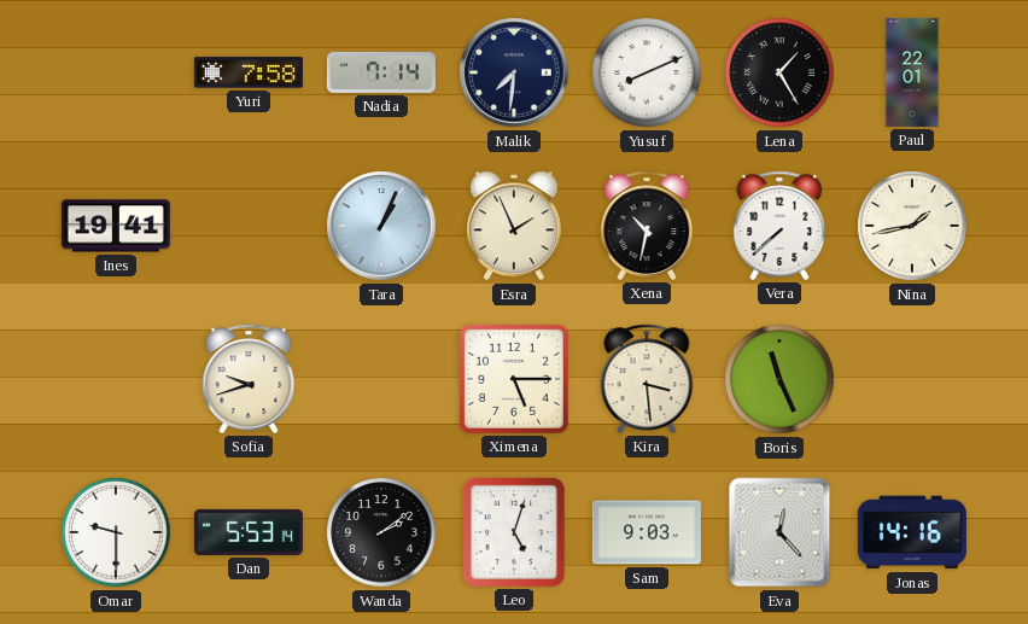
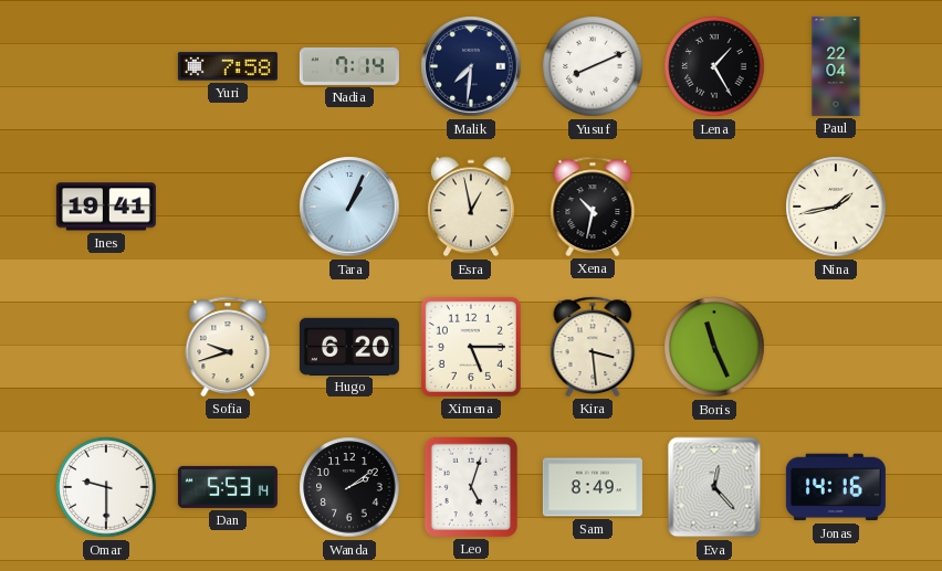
Paul: 22:01 -> 22:04
Esra: 1:56 -> 12:58
Vera: 7:38 -> none
Hugo: none -> 6:20
Sam: 9:03 -> 8:49
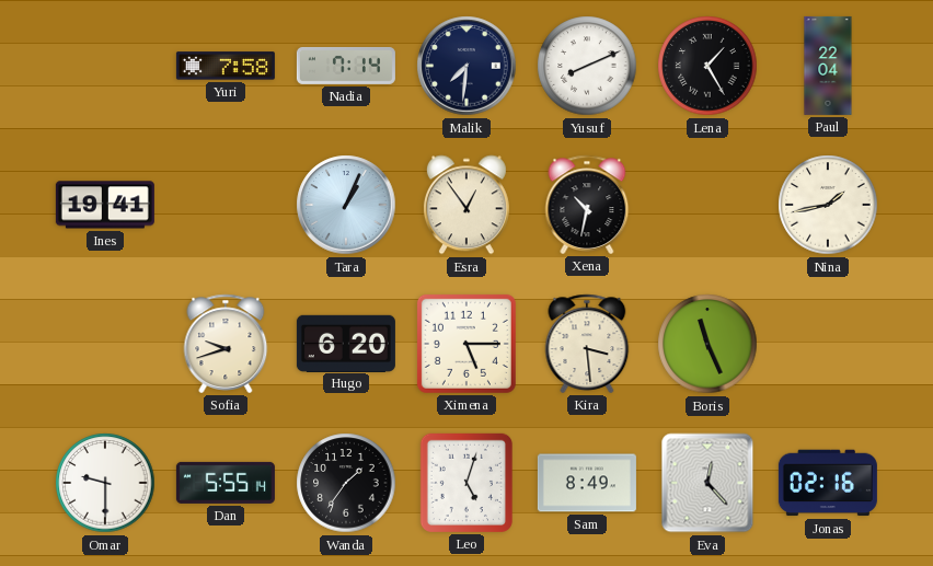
Esra: 12:58 -> 12:54
Dan: 5:53 -> 5:55
Wanda: 2:09 -> 1:36
Jonas: 14:16 -> 02:16
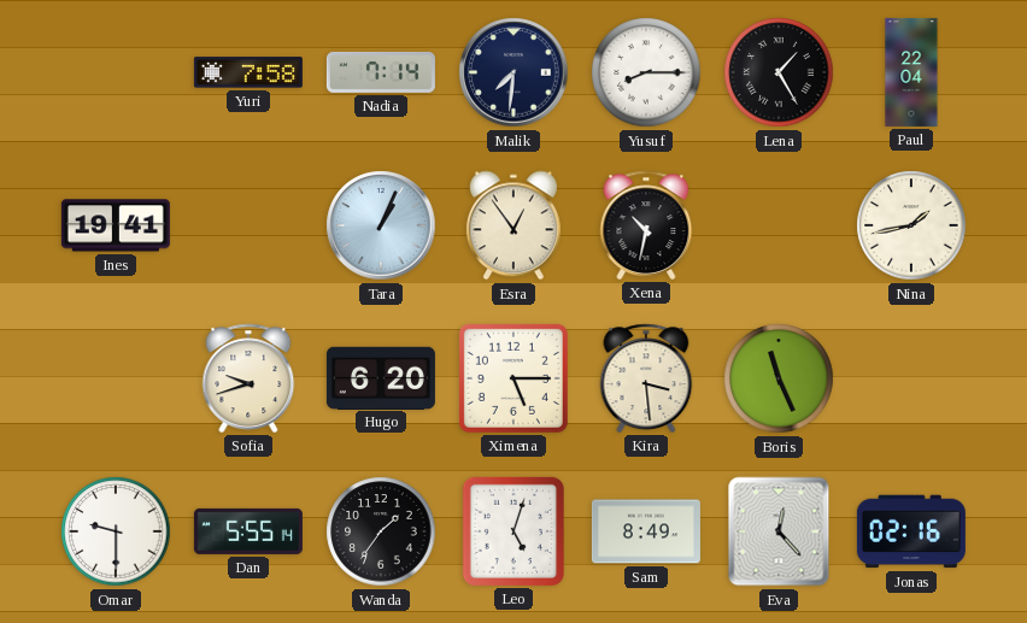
Yusuf: 8:11 -> 8:15
